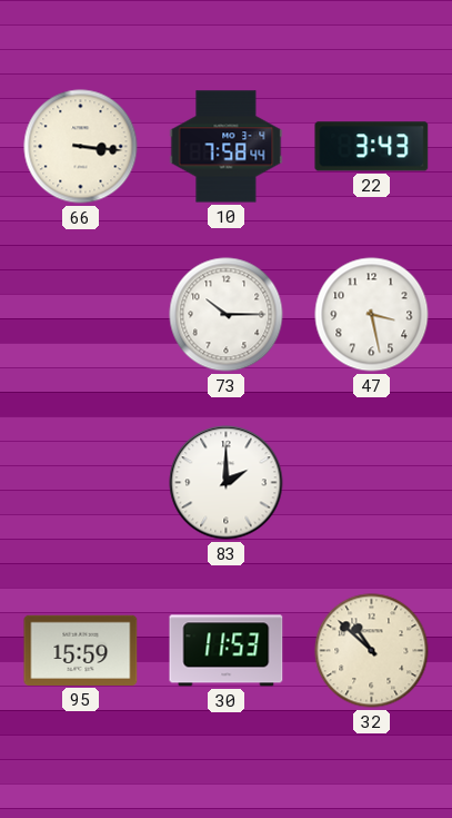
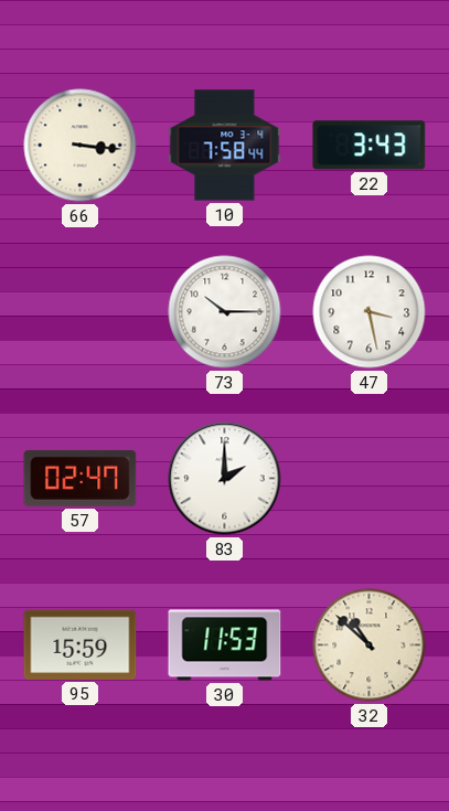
57: none -> 02:47
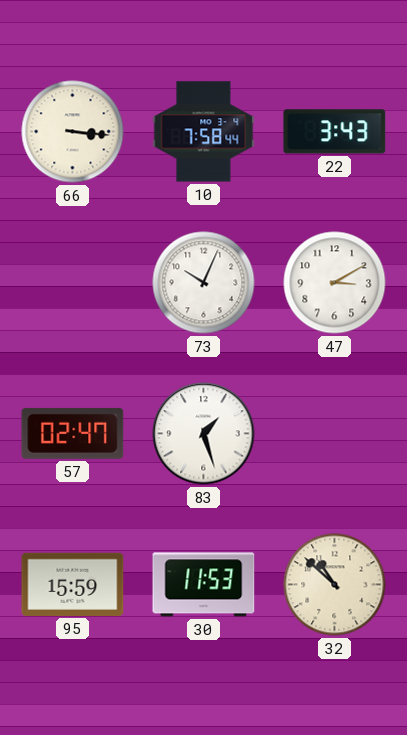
73: 10:15 -> 10:04
47: 3:28 -> 3:10
83: 2:00 -> 1:27
